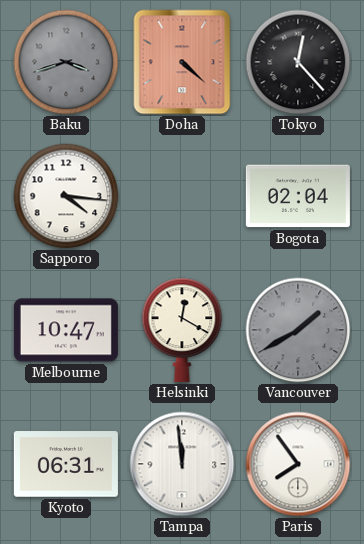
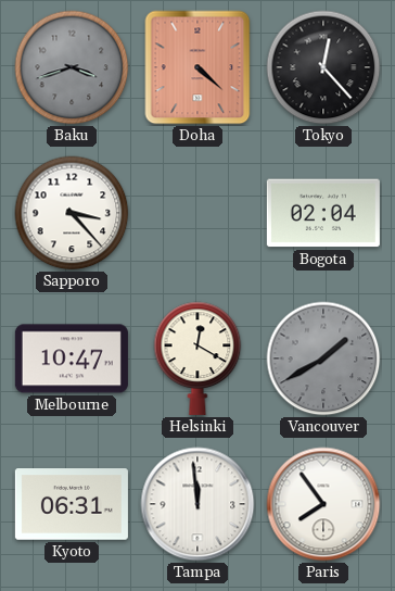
Sapporo: 4:16 -> 3:23
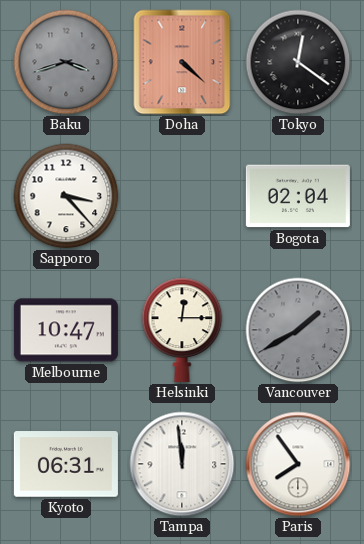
Tokyo: 12:23 -> 12:21
Helsinki: 12:20 -> 12:15
